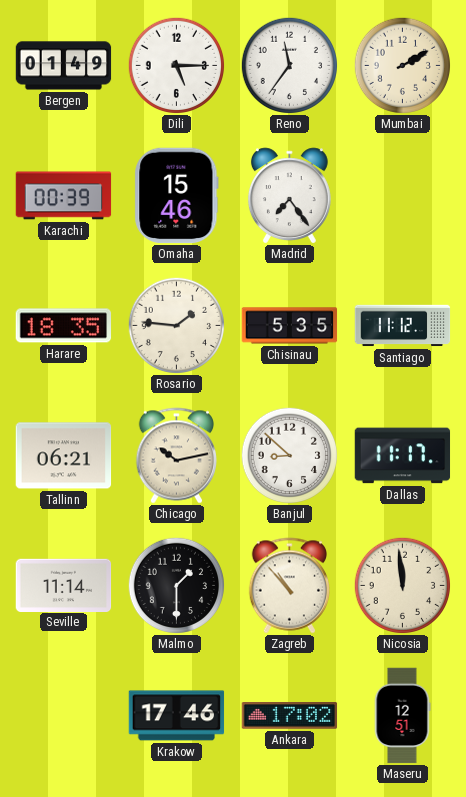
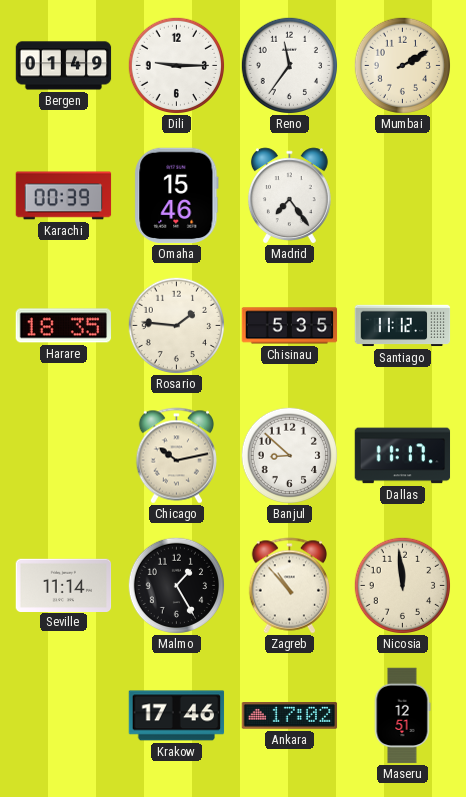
Dili: 5:15 -> 9:15
Tallinn: 06:21 -> none
Malmo: 1:30 -> 1:25
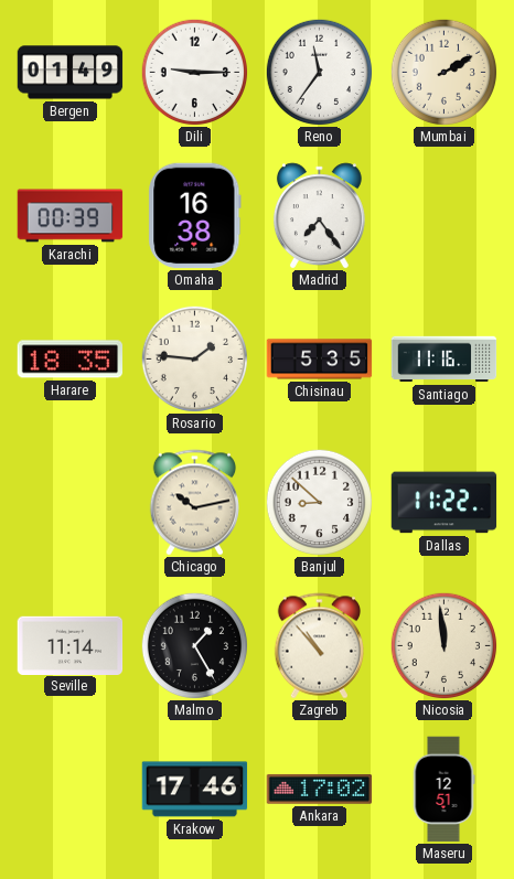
Omaha: 15:46 -> 16:38
Santiago: 11:12 -> 11:16
Dallas: 11:17 -> 11:22
